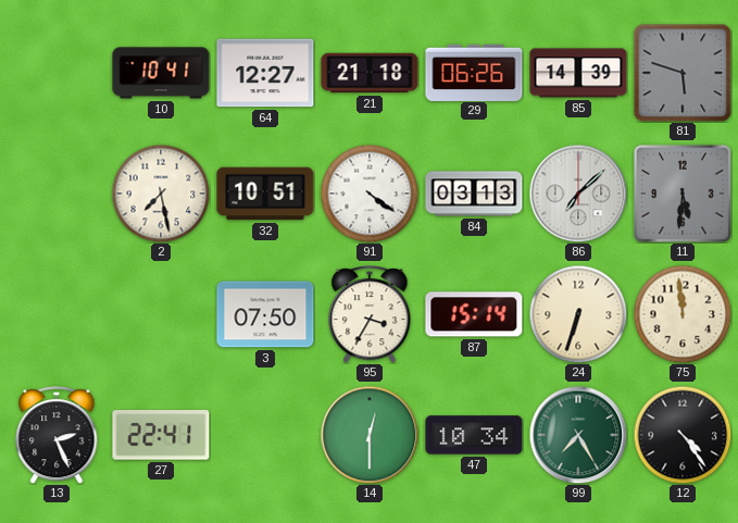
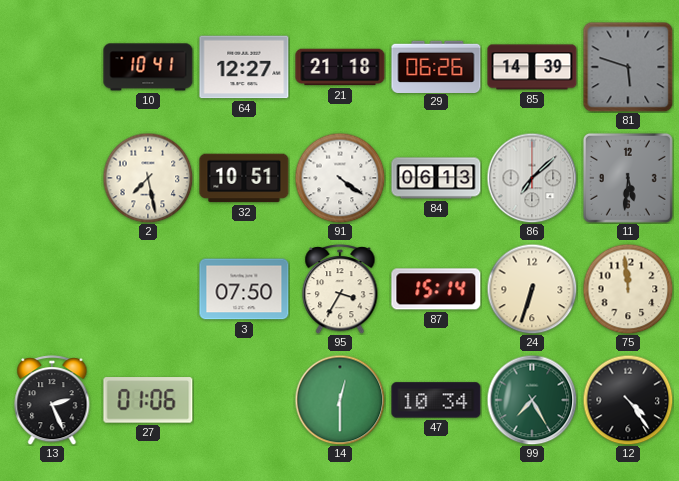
84: 03:13 -> 06:13
27: 22:41 -> 01:06
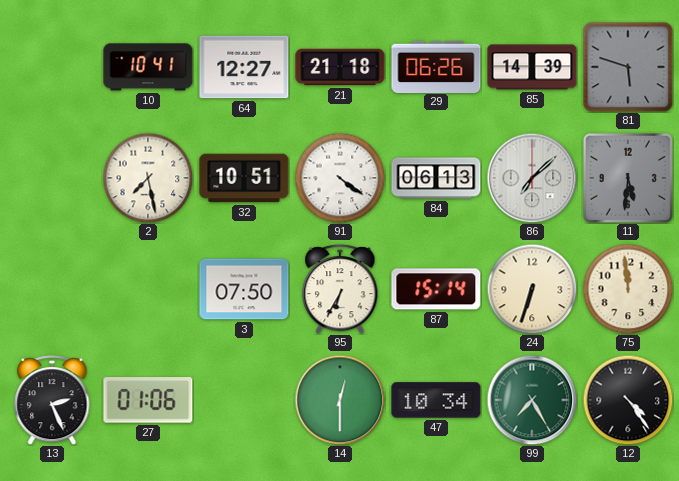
95: 3:35 -> 6:35
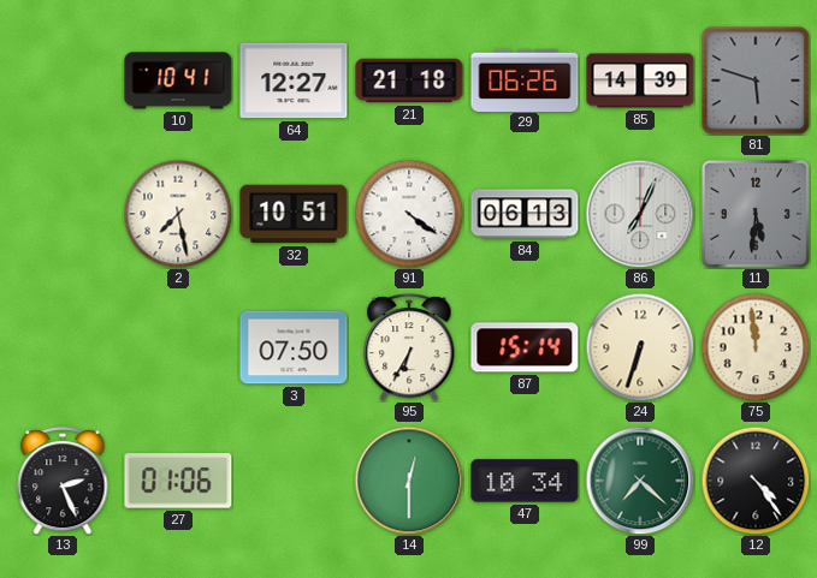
86: 7:08 -> 7:04
99: 7:25 -> 7:22
